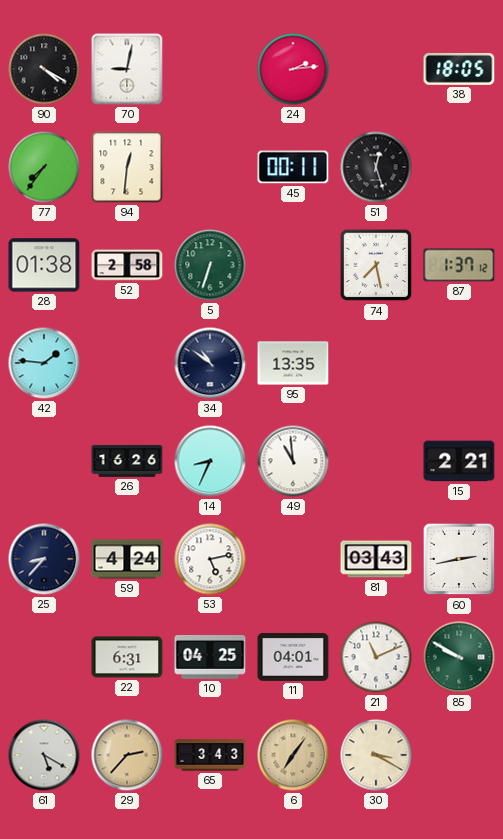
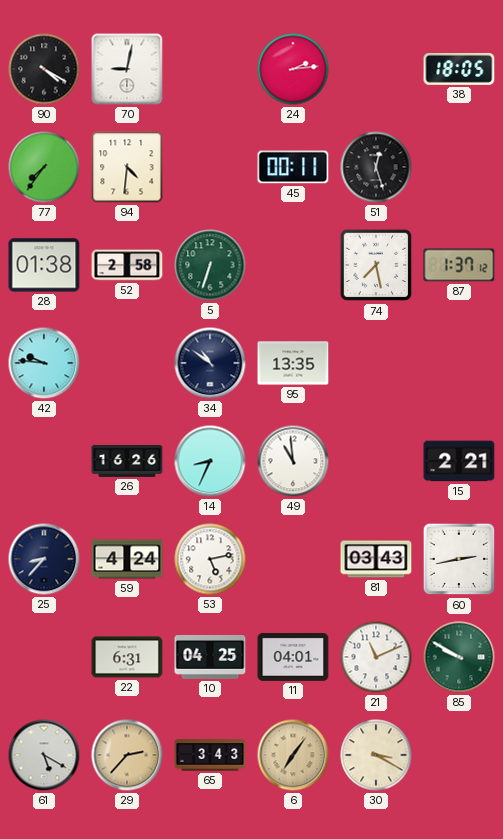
94: 12:31 -> 4:31
42: 1:46 -> 9:46
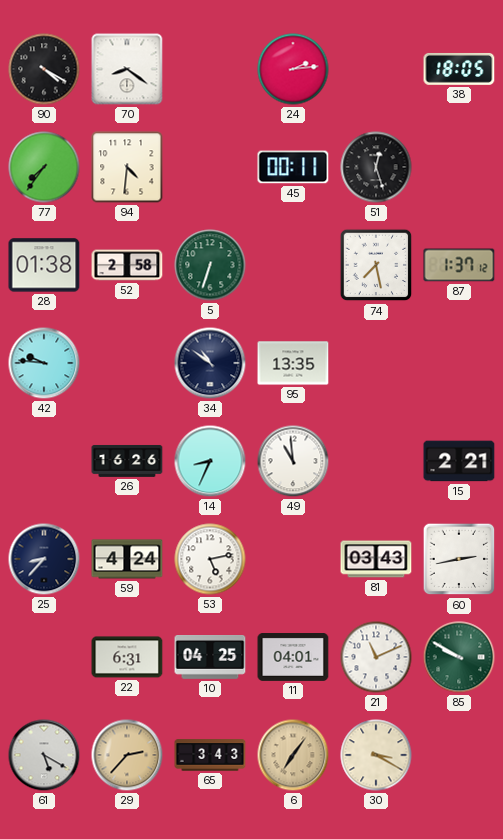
70: 9:02 -> 8:21
